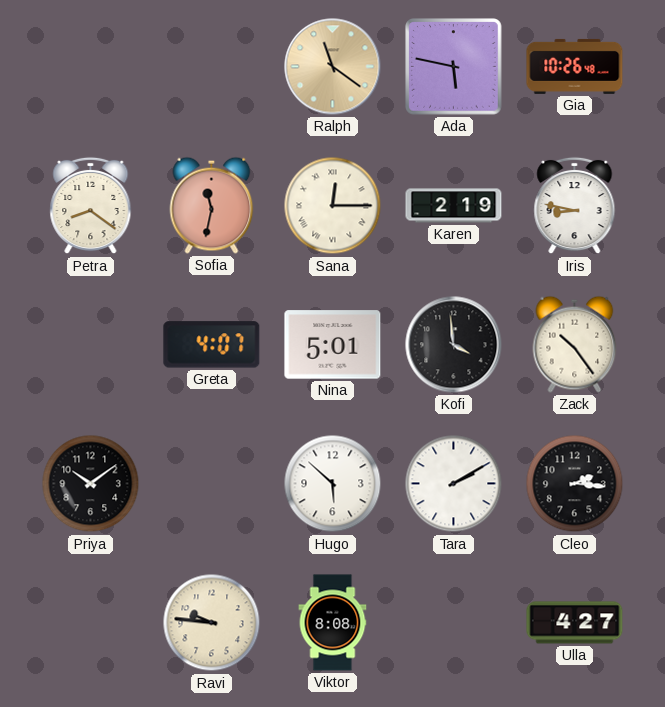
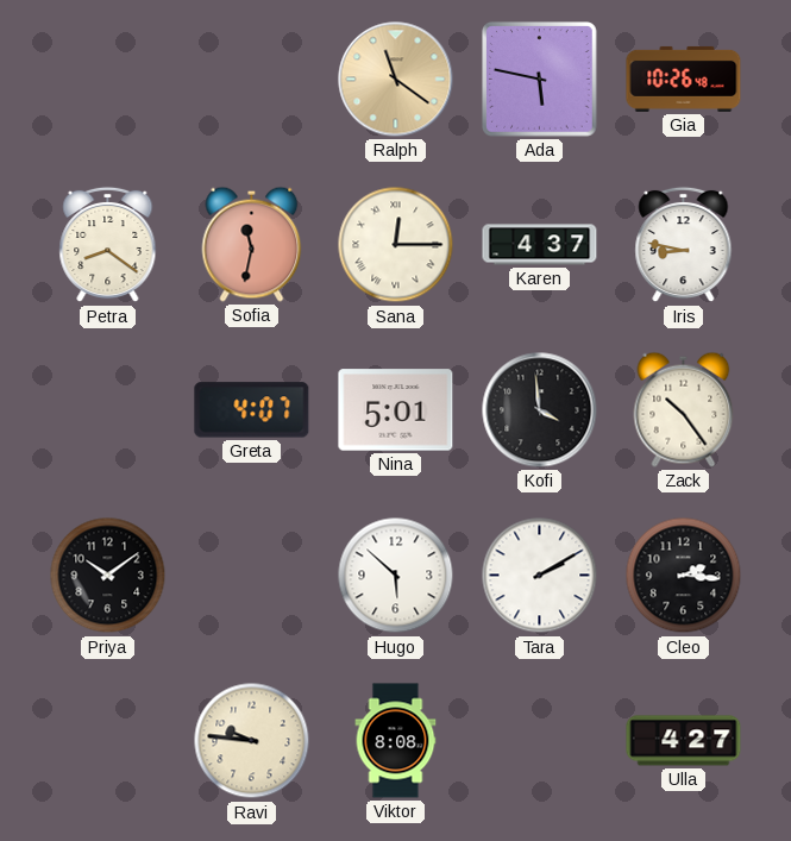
Karen: 2:19 -> 4:37
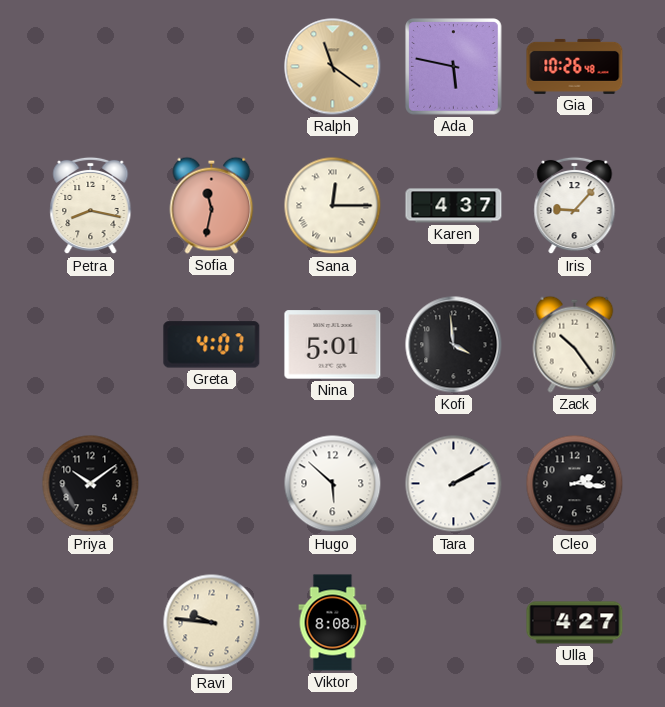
Petra: 8:21 -> 8:17
Iris: 8:47 -> 9:07
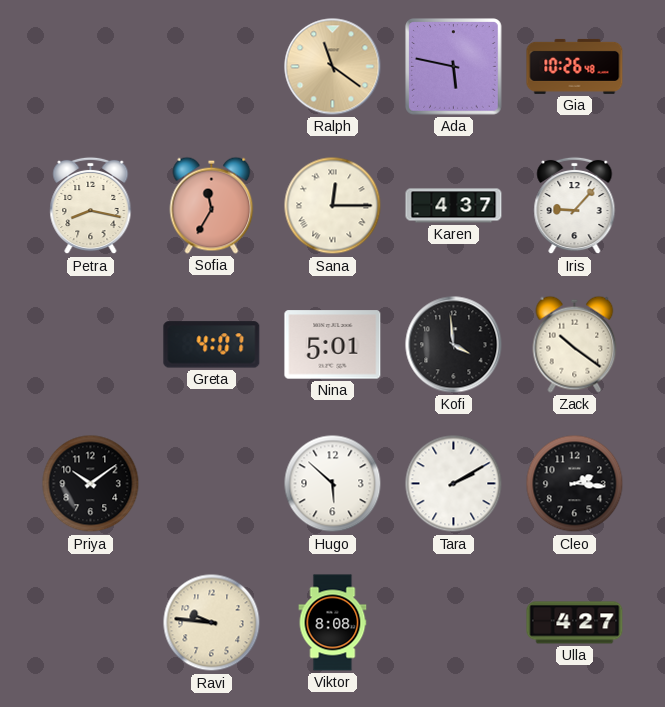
Sofia: 11:32 -> 11:35
Zack: 10:24 -> 10:21
